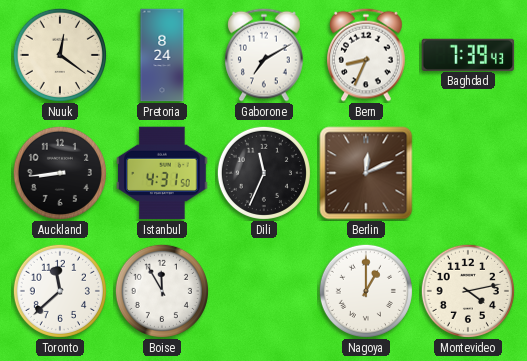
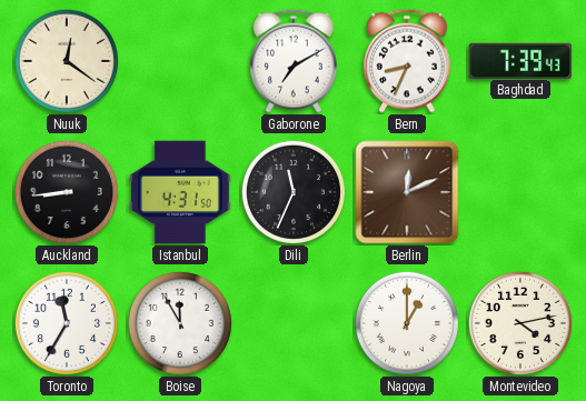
Pretoria: 8:24 -> none
Toronto: 11:38 -> 11:35
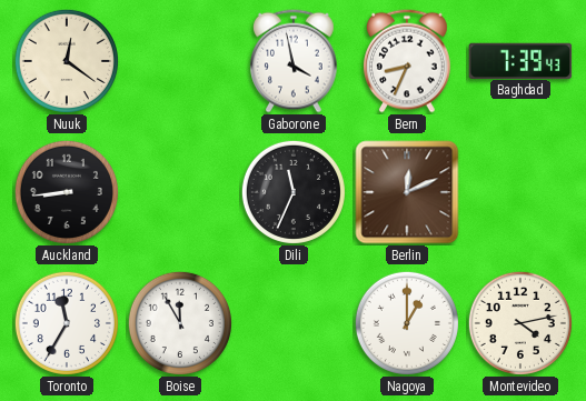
Gaborone: 7:10 -> 3:58
Istanbul: 4:31 -> none
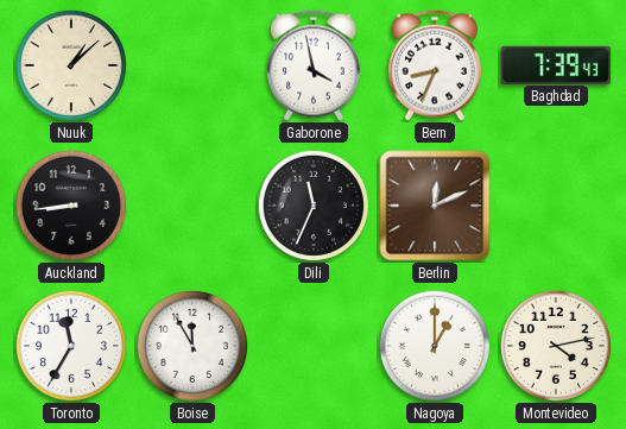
Nuuk: 12:21 -> 1:08
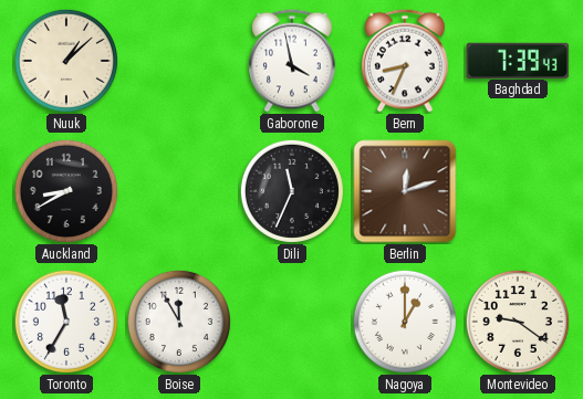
Auckland: 8:44 -> 8:40
Berlin: 12:11 -> 12:12
Montevideo: 4:13 -> 9:21
